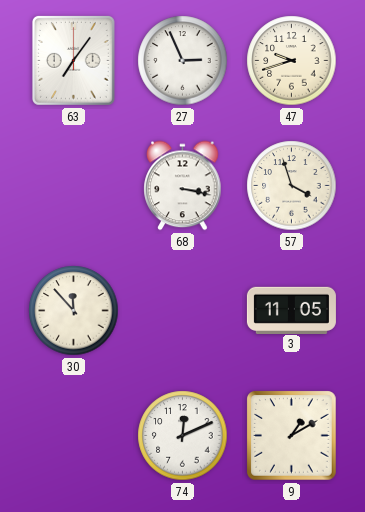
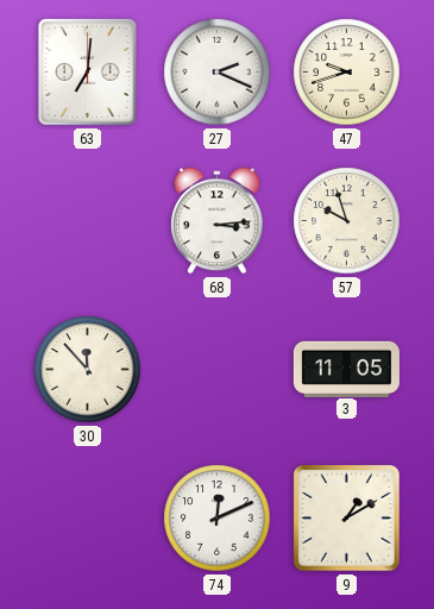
63: 7:06 -> 7:01
27: 2:56 -> 2:19
68: 3:17 -> 3:14
57: 3:57 -> 9:57
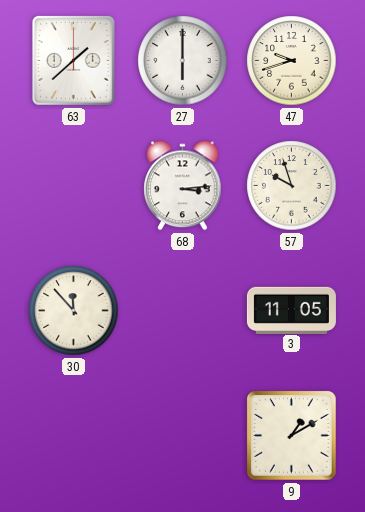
63: 7:01 -> 1:38
27: 2:19 -> 6:00
74: 12:11 -> none
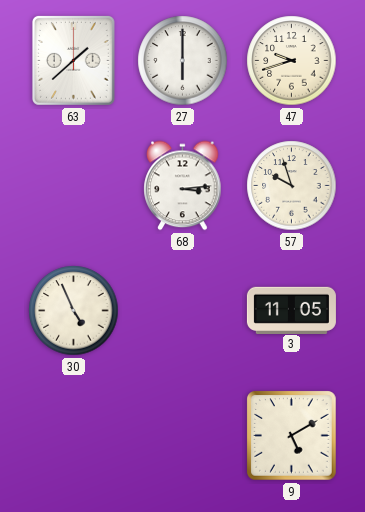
30: 11:53 -> 4:56
9: 1:10 -> 5:10
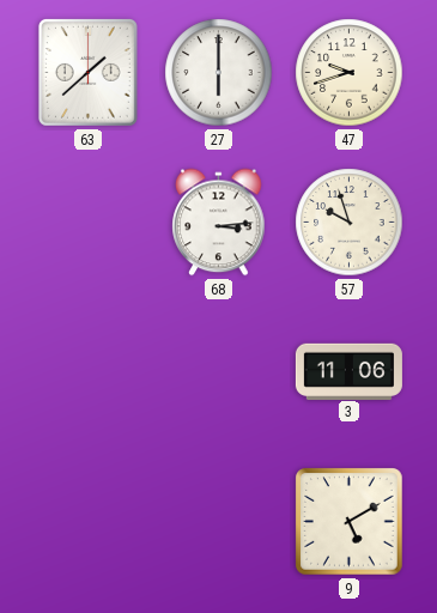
30: 4:56 -> none
3: 11:05 -> 11:06
